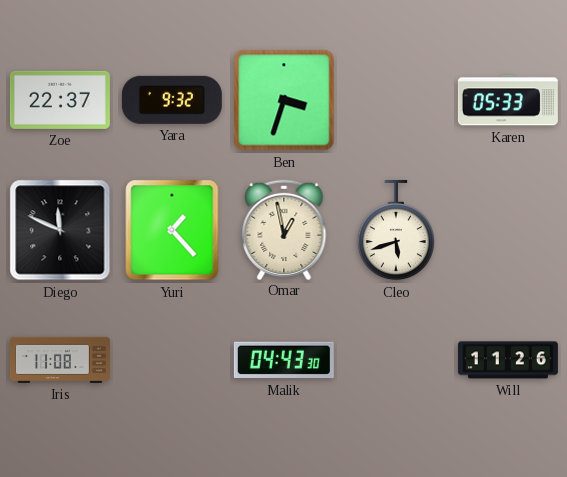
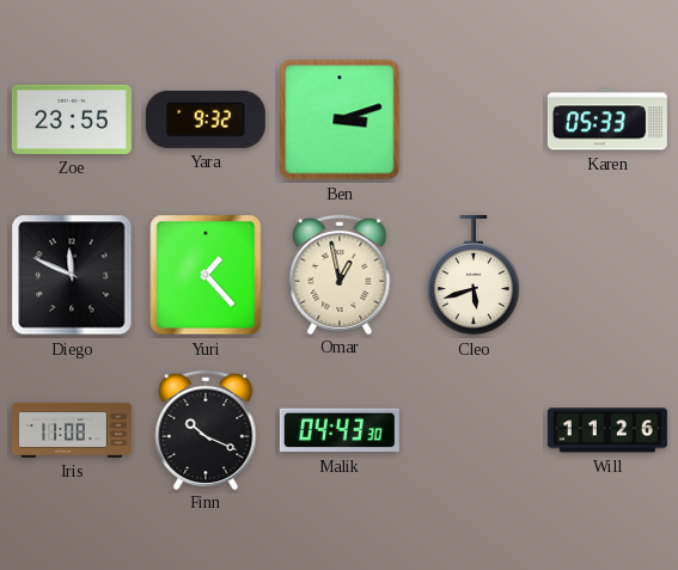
Zoe: 22:37 -> 23:55
Ben: 3:33 -> 3:12
Finn: none -> 10:19
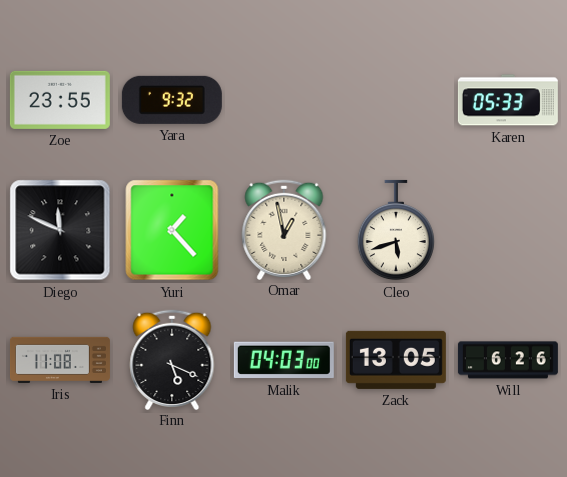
Ben: 3:12 -> none
Finn: 10:19 -> 5:19
Malik: 04:43 -> 04:03
Zack: none -> 13:05
Will: 11:26 -> 6:26
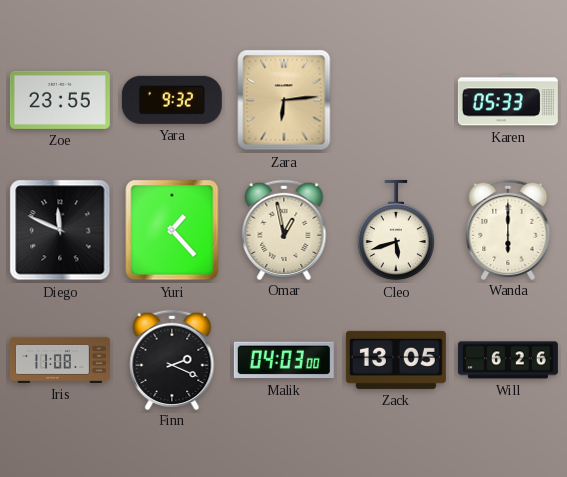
Zara: none -> 6:14
Wanda: none -> 6:00
Finn: 5:19 -> 2:19
